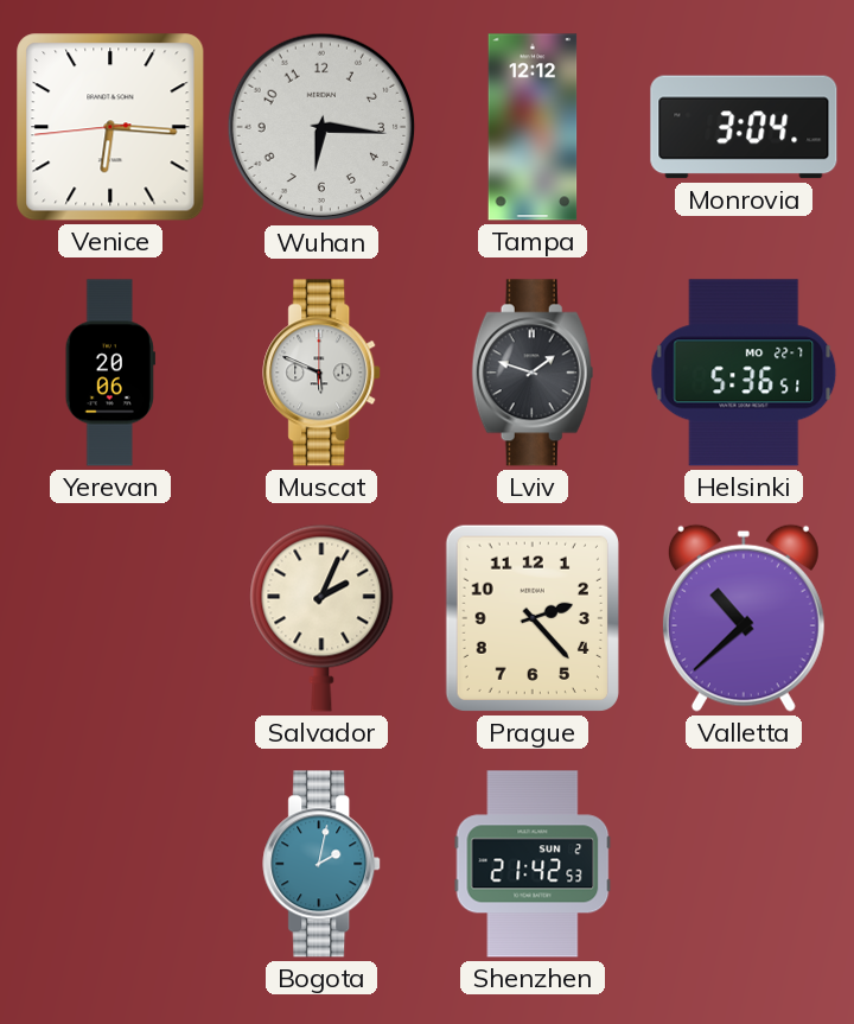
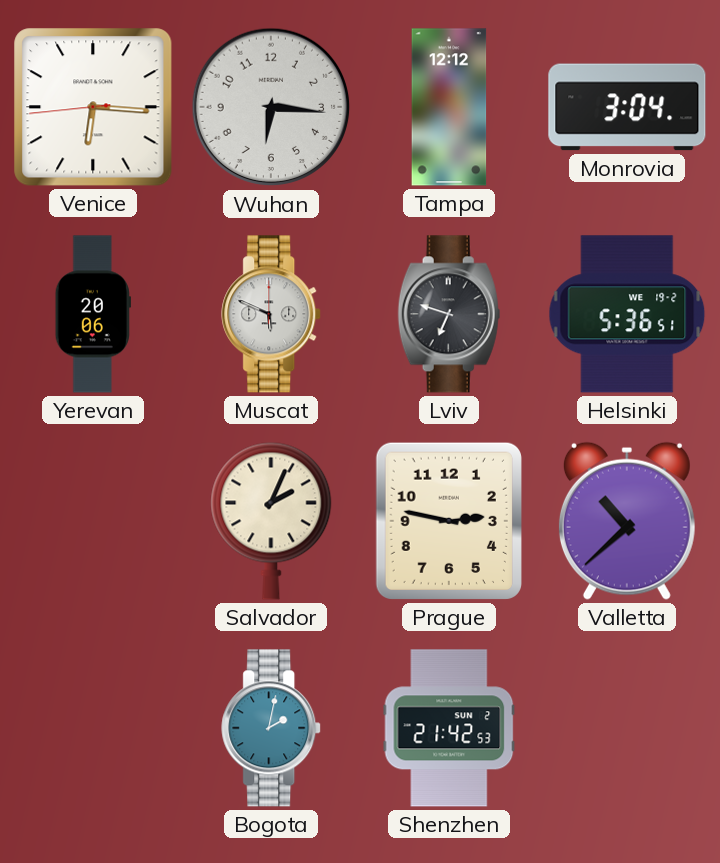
Lviv: 1:48 -> 6:48
Helsinki date: MO 22-7 -> WE 19-2
Prague: 2:23 -> 2:47
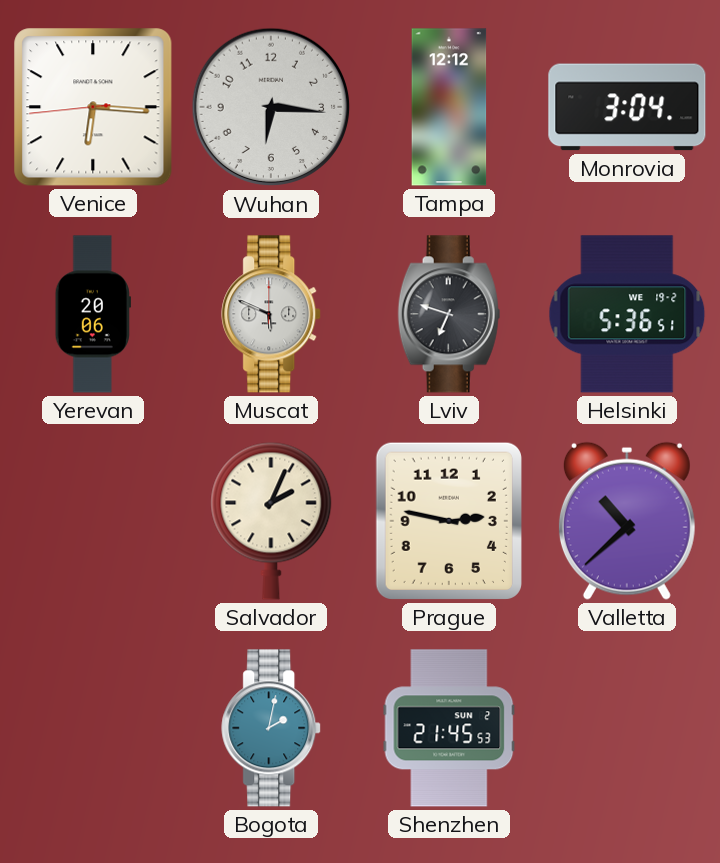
Shenzhen: 21:42 -> 21:45
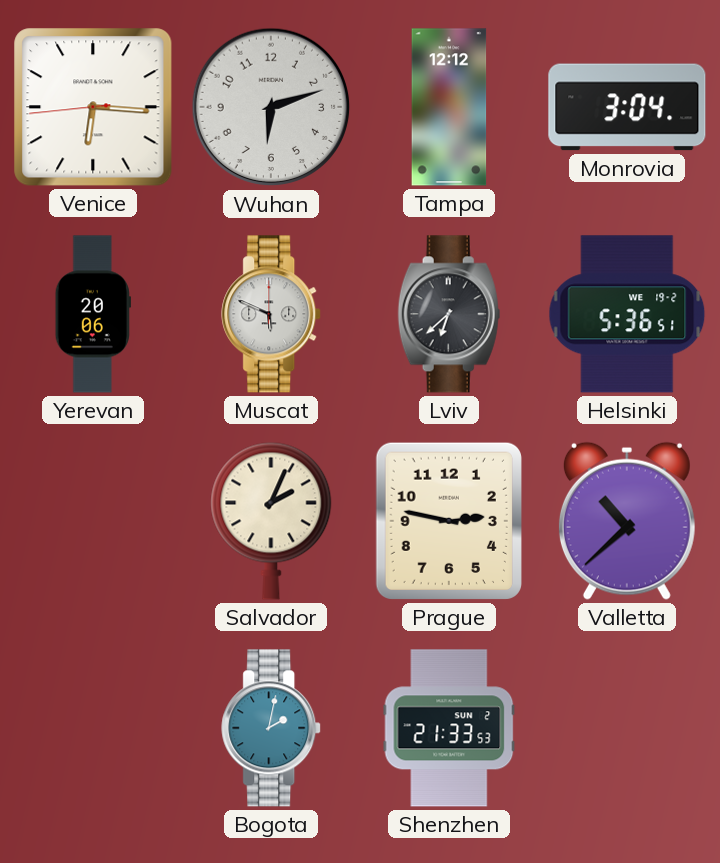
Wuhan: 6:16 -> 6:12
Lviv: 6:48 -> 6:38
Shenzhen: 21:45 -> 21:33
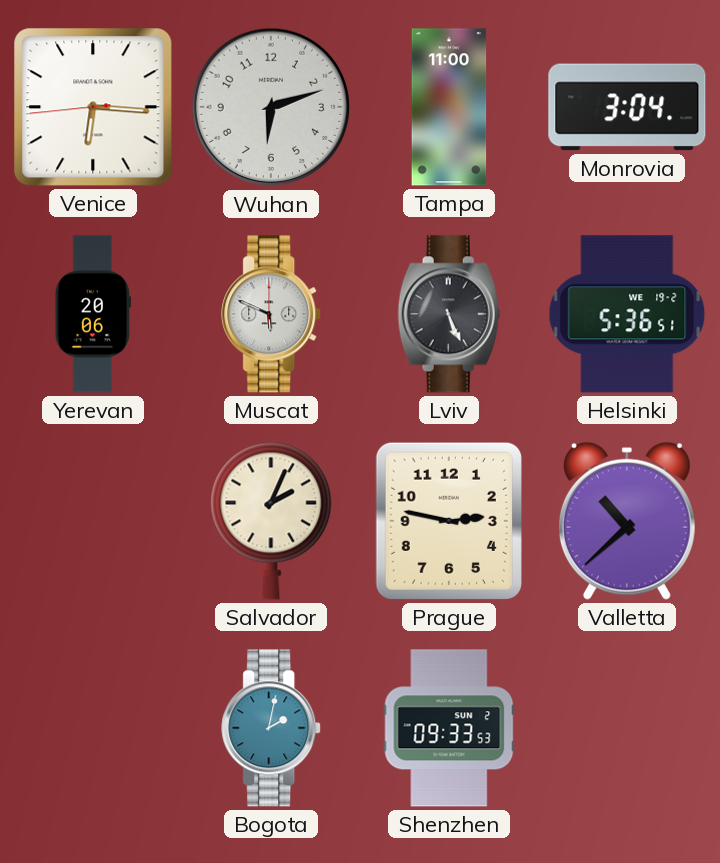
Tampa: 12:12 -> 11:00
Lviv: 6:38 -> 5:26
Shenzhen: 21:33 -> 09:33
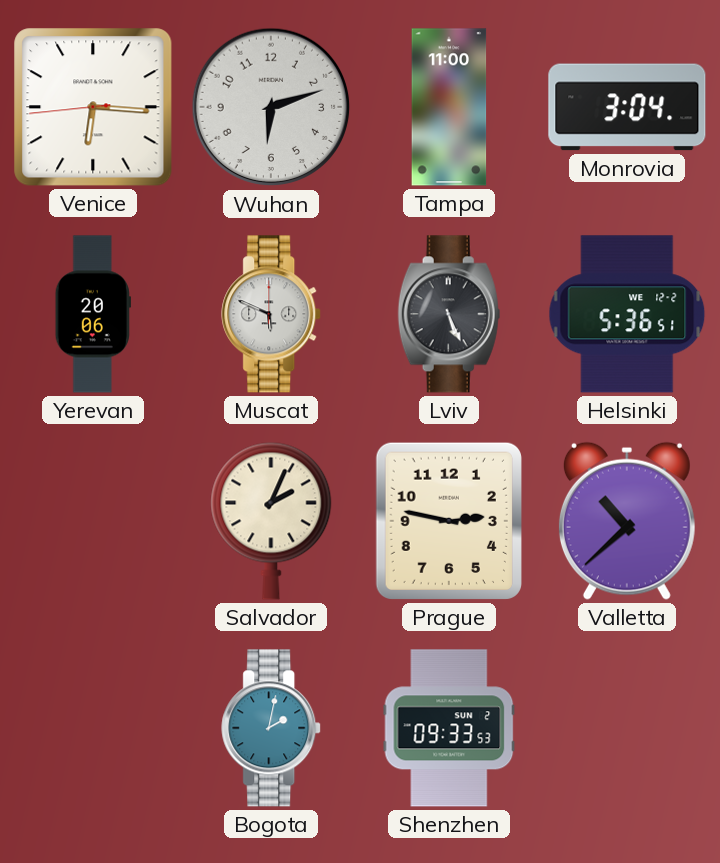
Helsinki date: WE 19-2 -> WE 12-2
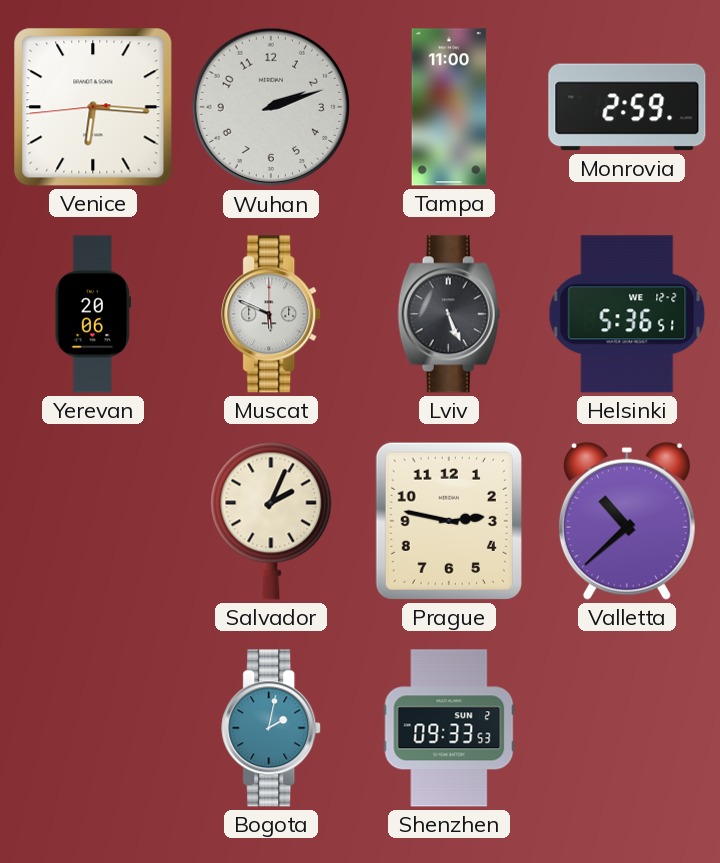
Wuhan: 6:12 -> 2:12
Monrovia: 3:04 -> 2:59
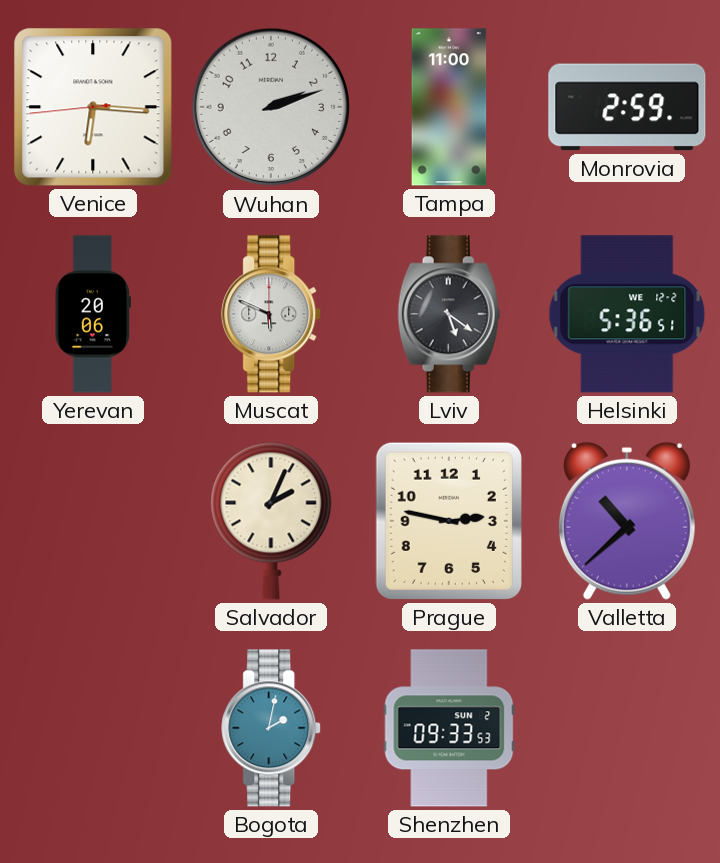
Lviv: 5:26 -> 5:21
